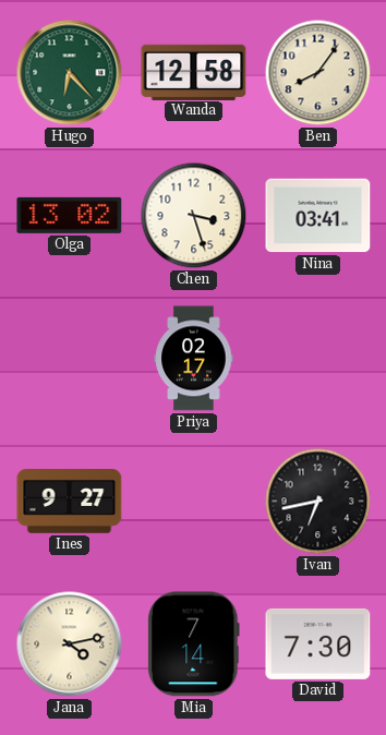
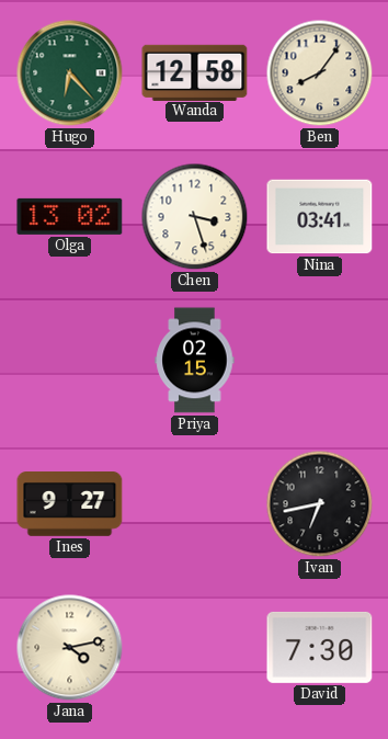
Priya: 02:17 -> 02:15
Mia: 7:14 -> none
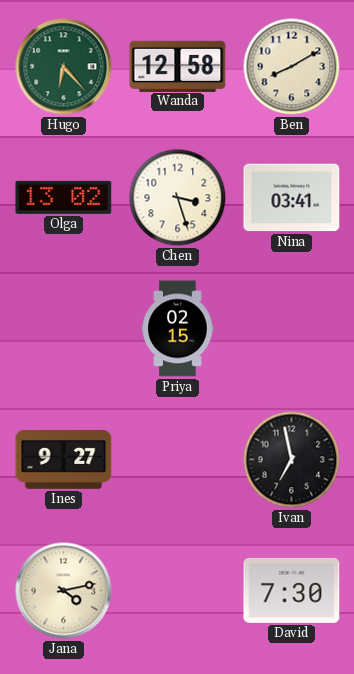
Ben: 8:06 -> 8:10
Ivan: 6:43 -> 6:58
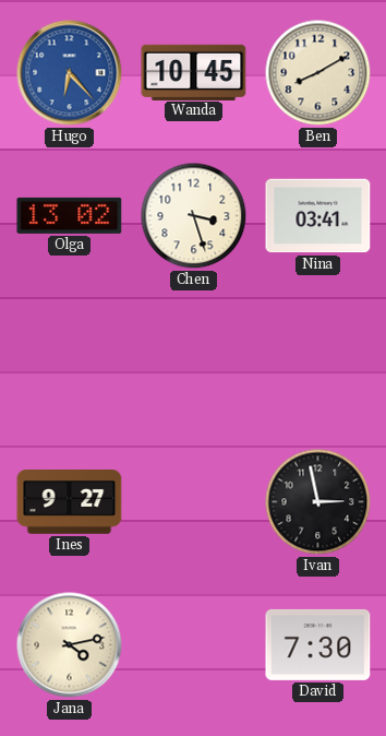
Hugo dial: green -> blue
Wanda: 12:58 -> 10:45
Priya: 02:15 -> none
Ivan: 6:58 -> 2:58
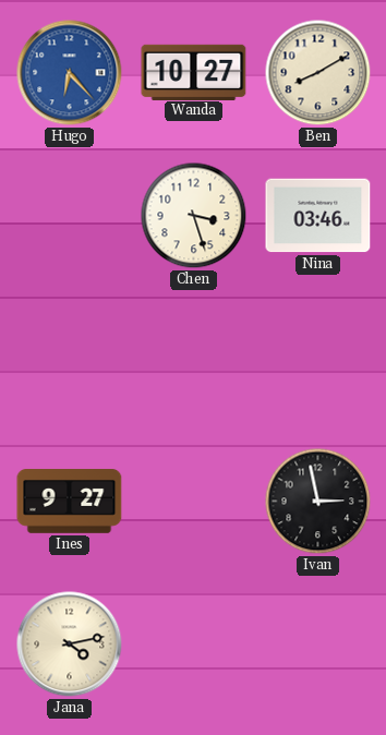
Wanda: 10:45 -> 10:27
Olga: 13:02 -> none
Nina: 03:41 -> 03:46
David: 7:30 -> none
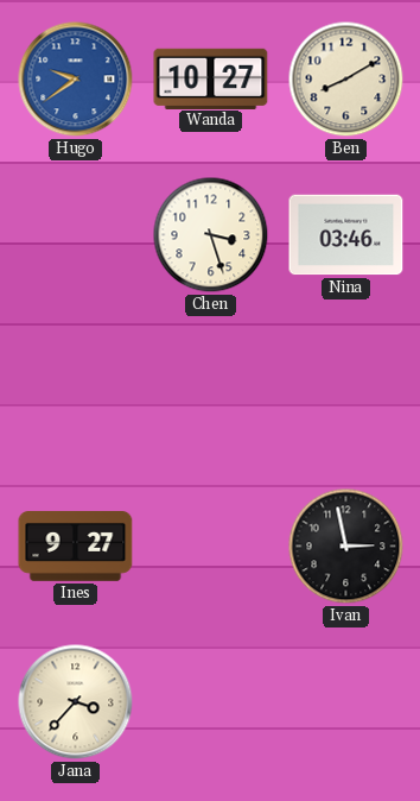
Hugo: 6:23 -> 9:39
Jana: 4:13 -> 3:37
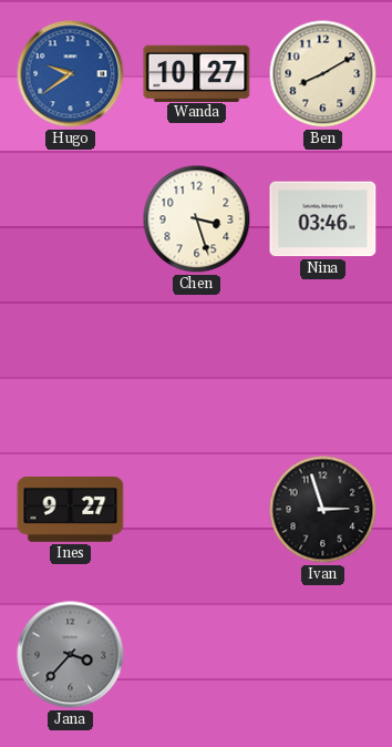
Ivan: 2:58 -> 2:57
Jana dial: cream -> grey
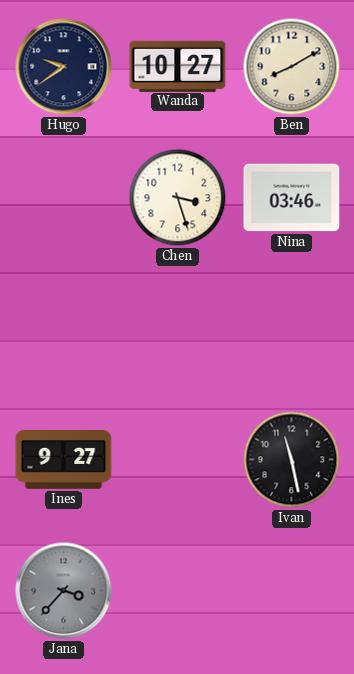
Hugo dial: blue -> navy
Ivan: 2:57 -> 11:28
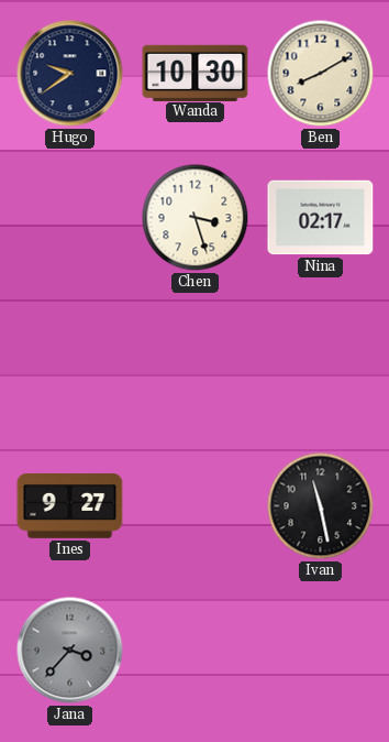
Wanda: 10:27 -> 10:30
Nina: 03:46 -> 02:17
